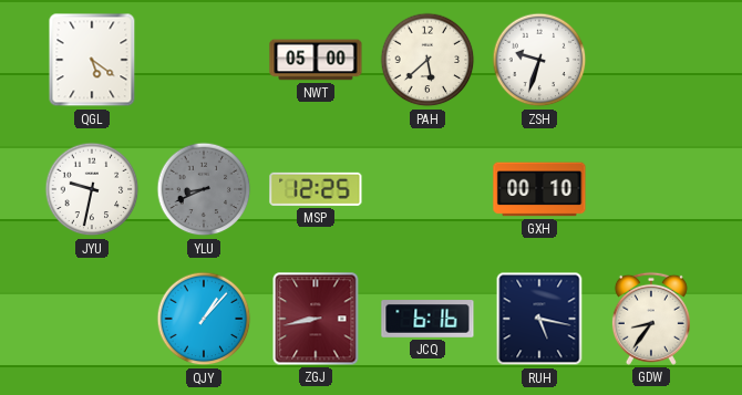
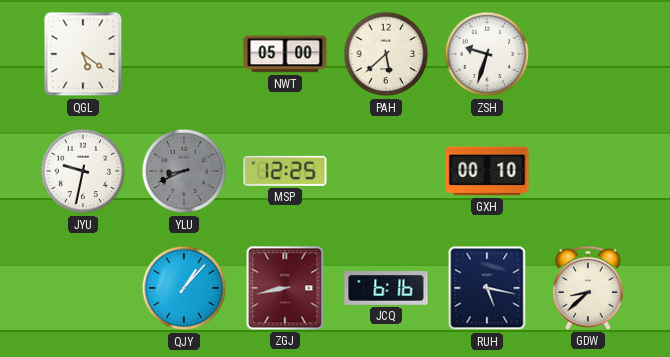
GDW: 8:36 -> 8:38
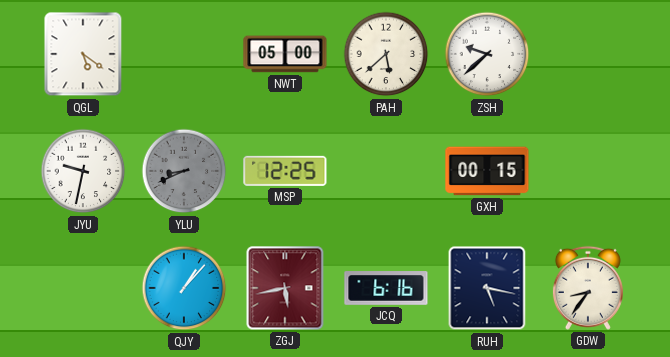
ZSH: 9:33 -> 9:38
GXH: 00:10 -> 00:15
ZGJ: 8:43 -> 5:43
GDW: 8:38 -> 8:36
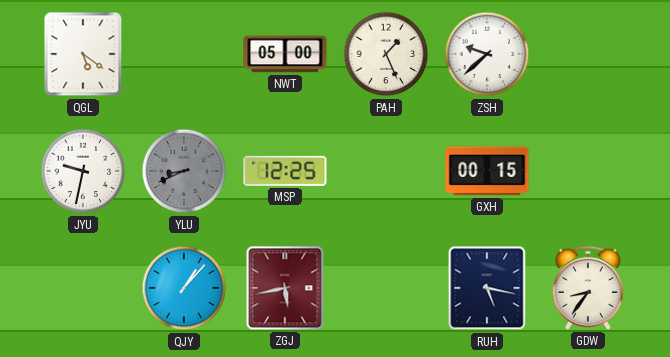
PAH: 5:38 -> 1:26
JCQ: 6:16 -> none
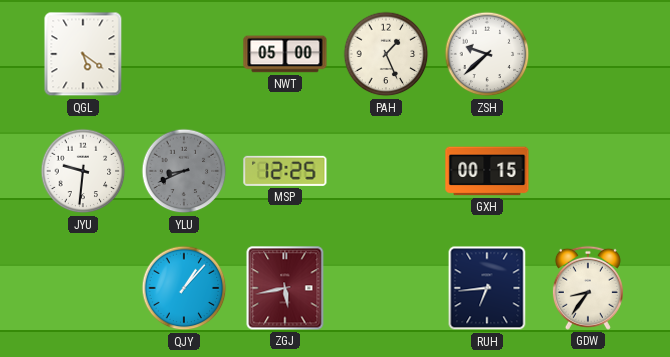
JYU: 9:32 -> 9:31
RUH: 5:17 -> 6:44
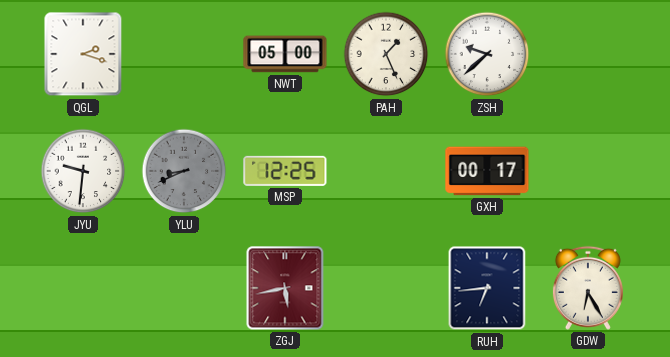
QGL: 5:21 -> 2:18
GXH: 00:15 -> 00:17
QJY: 1:07 -> none
GDW: 8:36 -> 6:25
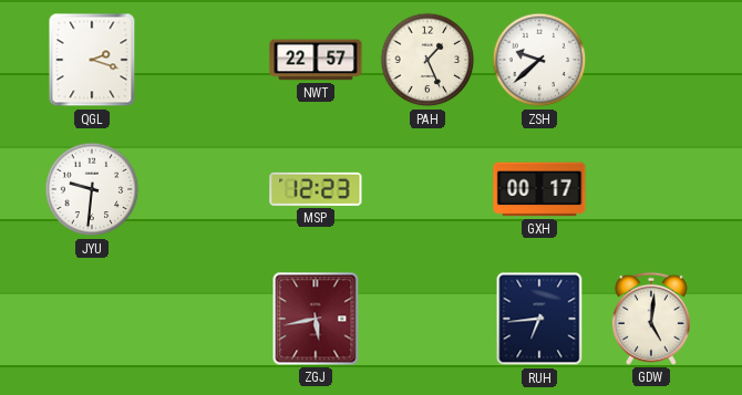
NWT: 05:00 -> 22:57
YLU: 8:41 -> none
MSP: 12:25 -> 12:23
GDW: 6:25 -> 5:01
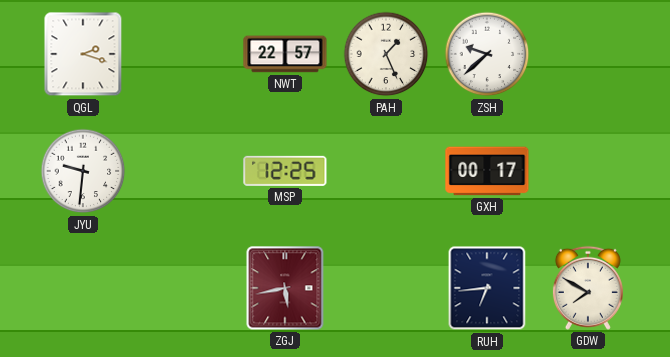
MSP: 12:23 -> 12:25
GDW: 5:01 -> 7:50
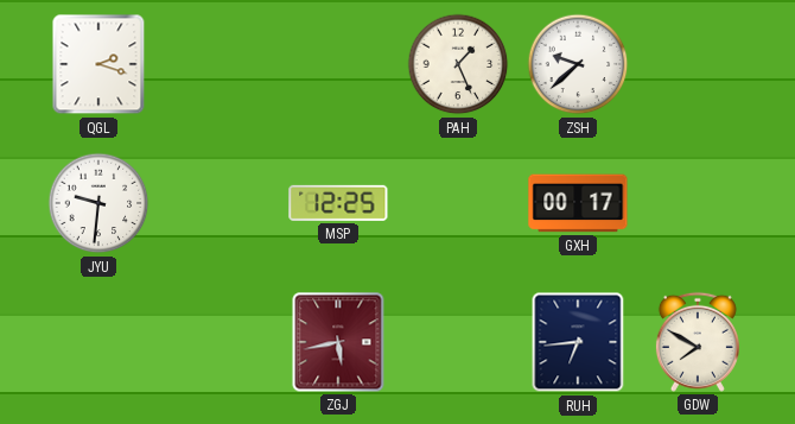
NWT: 22:57 -> none
